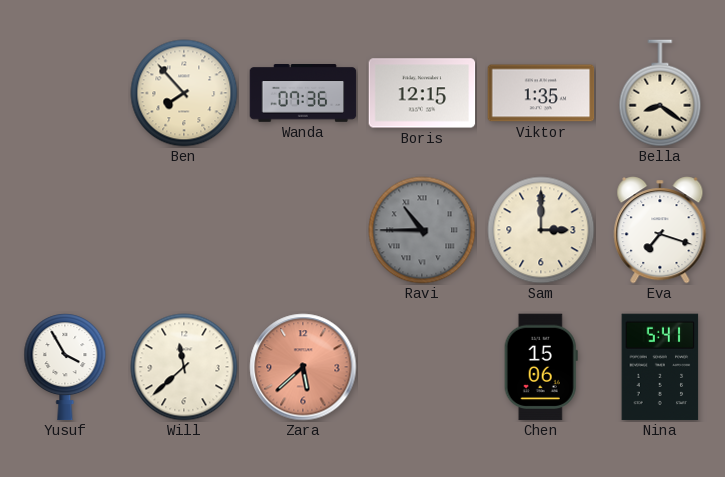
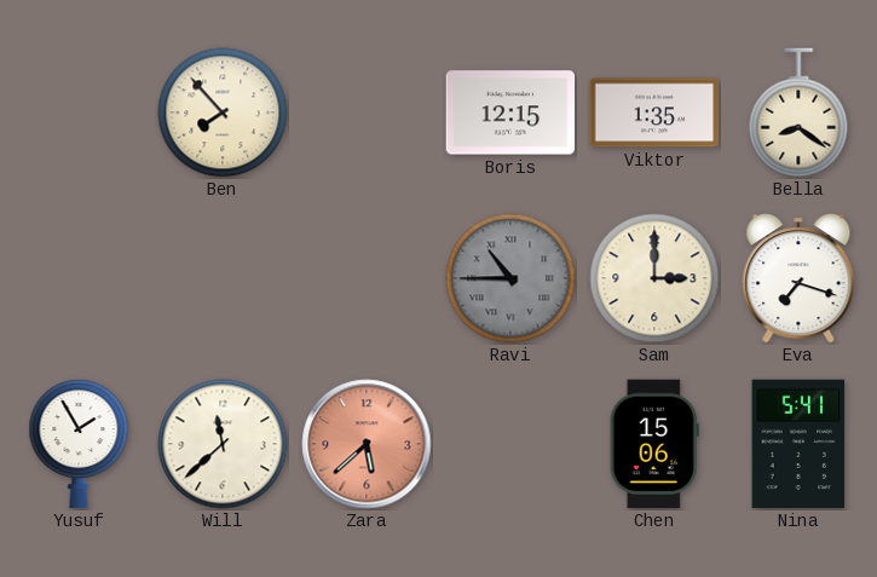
Wanda: 07:36 -> none
Yusuf: 3:55 -> 1:55
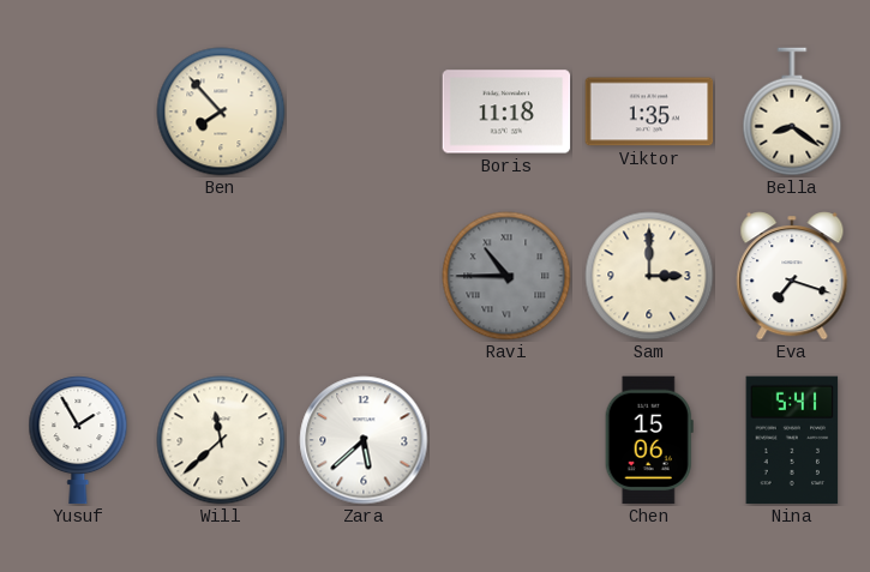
Boris: 12:15 -> 11:18
Zara dial: salmon -> white
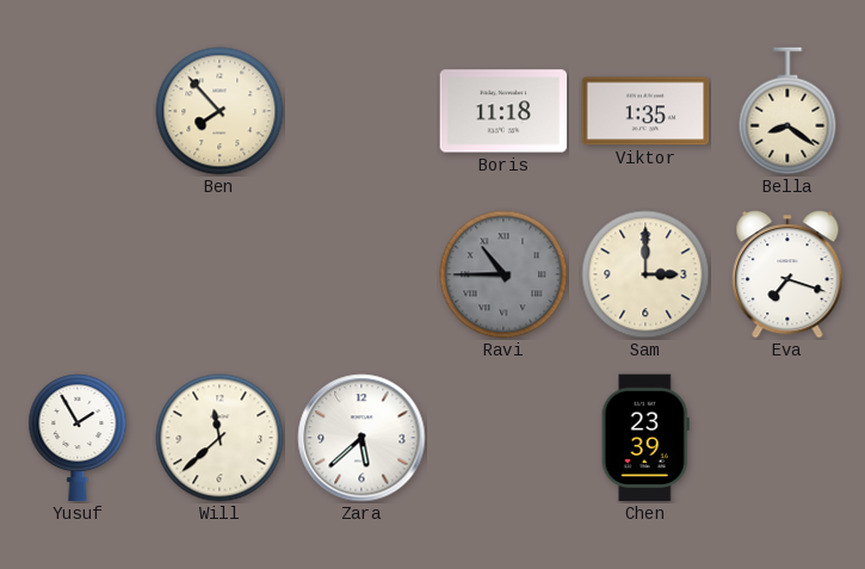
Chen: 15:06 -> 23:39
Nina: 5:41 -> none
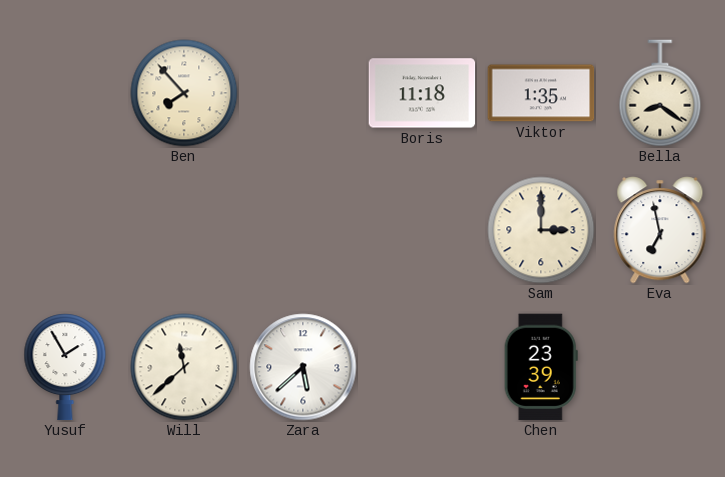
Ravi: 10:45 -> none
Eva: 7:18 -> 6:58
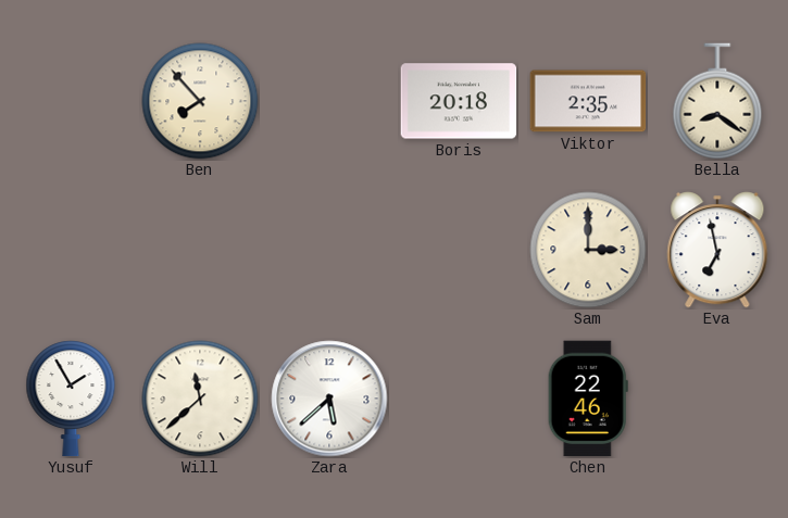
Boris: 11:18 -> 20:18
Viktor: 1:35 -> 2:35
Chen: 23:39 -> 22:46
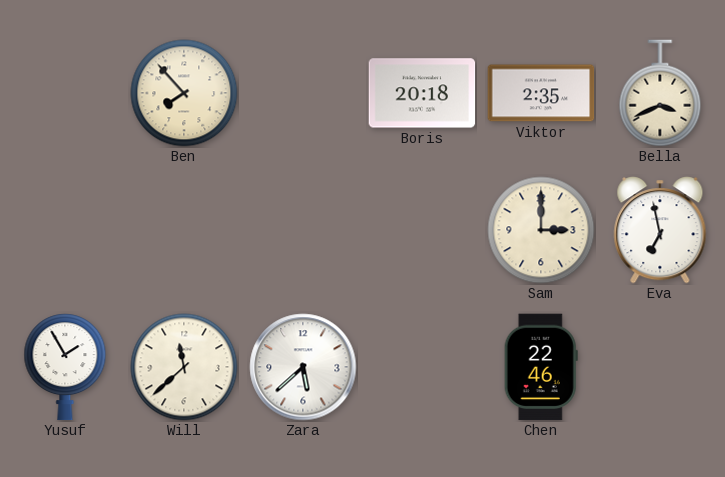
Bella: 8:21 -> 3:41
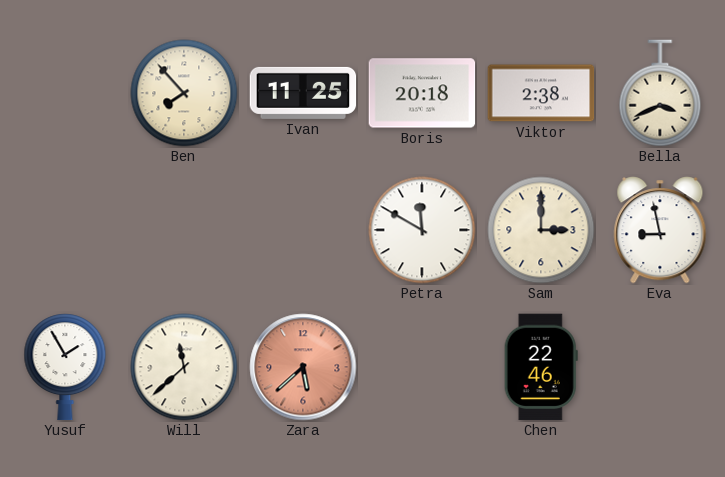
Ivan: none -> 11:25
Viktor: 2:35 -> 2:38
Petra: none -> 11:50
Eva: 6:58 -> 8:58
Zara dial: white -> salmon
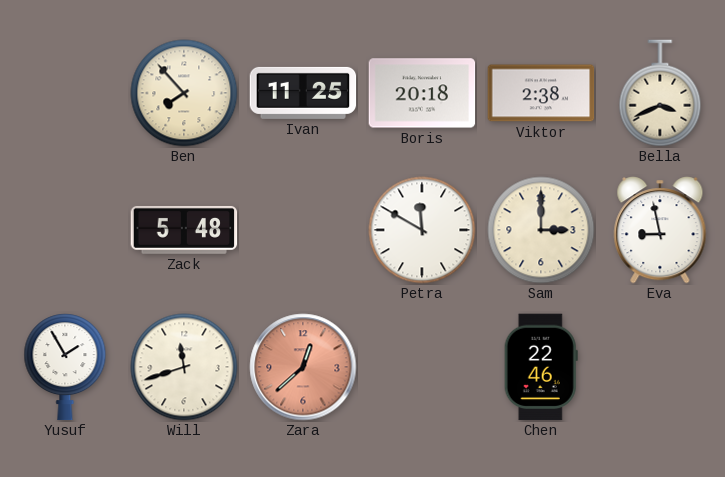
Zack: none -> 5:48
Will: 11:38 -> 11:42
Zara: 5:38 -> 12:38
